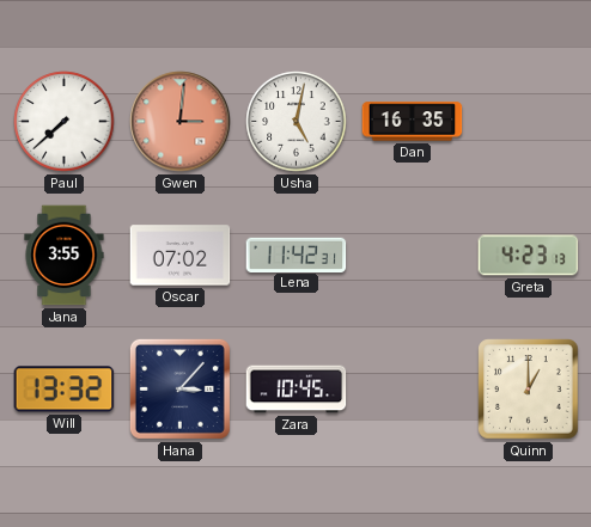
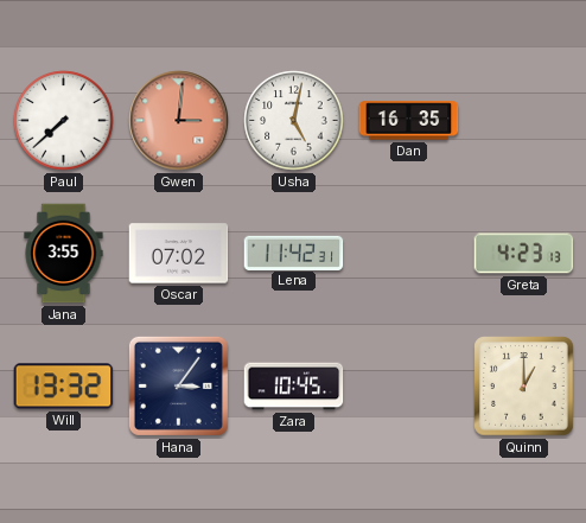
Hana: 3:07 -> 3:06
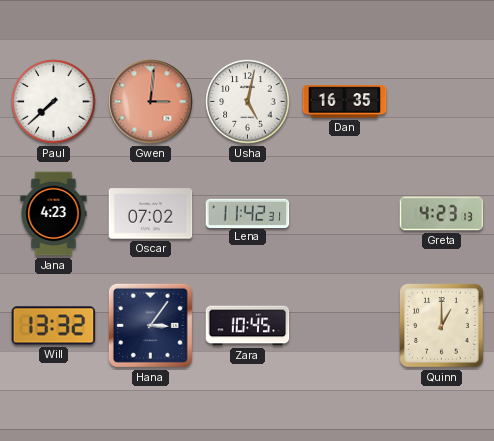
Jana: 3:55 -> 4:23
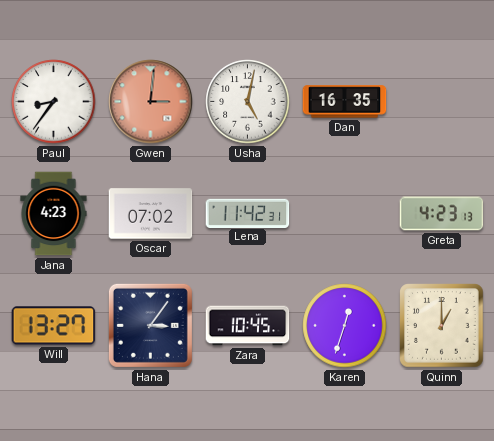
Paul: 7:38 -> 8:36
Will: 13:32 -> 13:27
Karen: none -> 12:33
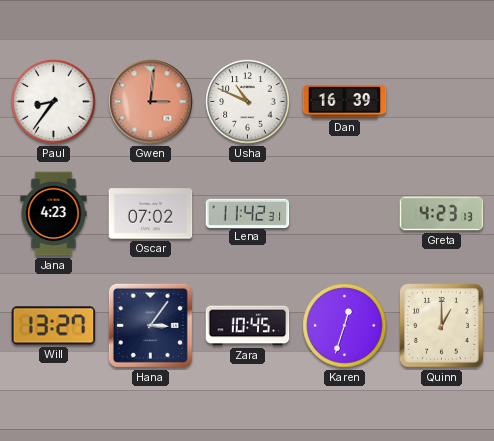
Usha: 5:02 -> 10:49
Dan: 16:35 -> 16:39
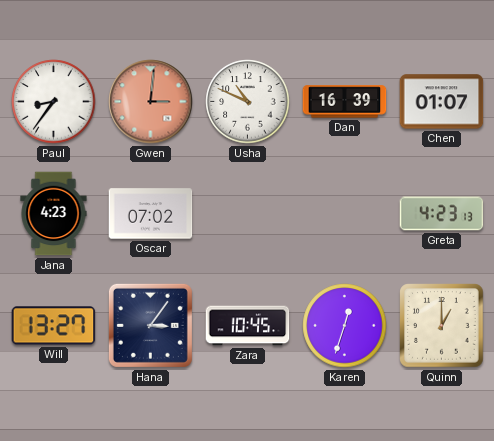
Chen: none -> 01:07
Lena: 11:42 -> none
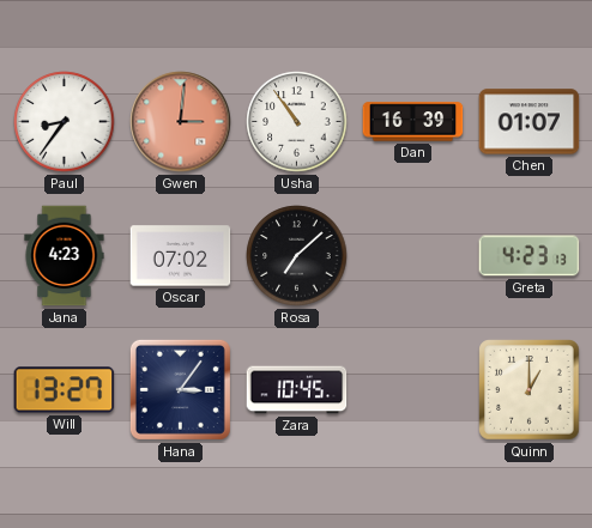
Usha: 10:49 -> 10:54
Rosa: none -> 7:08
Karen: 12:33 -> none
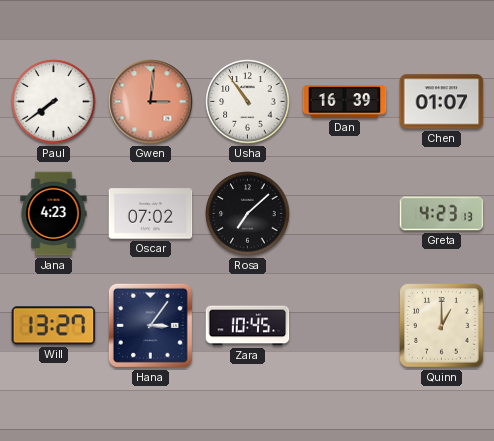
Paul: 8:36 -> 7:39
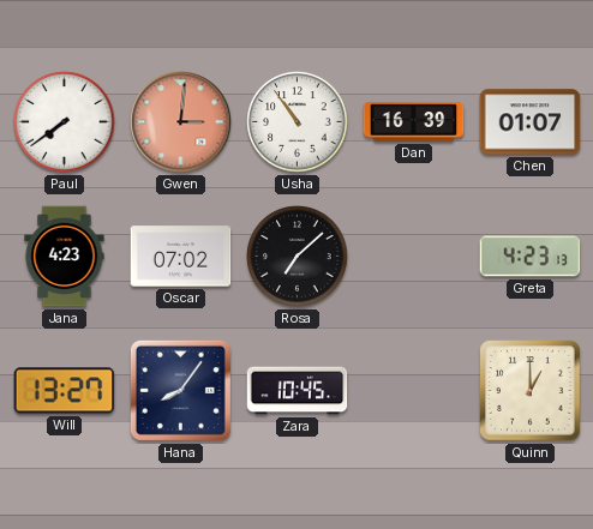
Hana: 3:06 -> 8:06
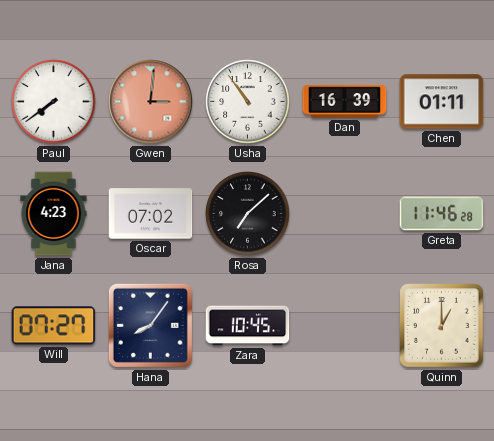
Chen: 01:07 -> 01:11
Greta: 4:23 -> 11:46
Will: 13:27 -> 07:27
